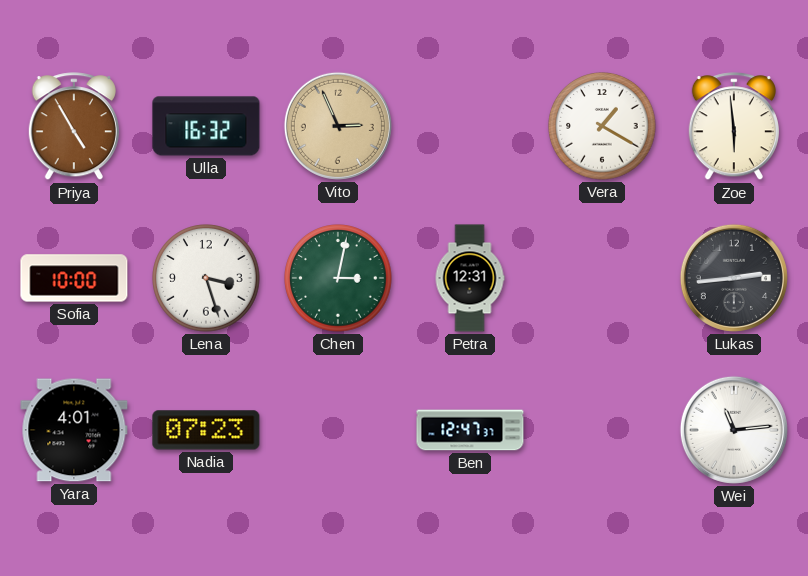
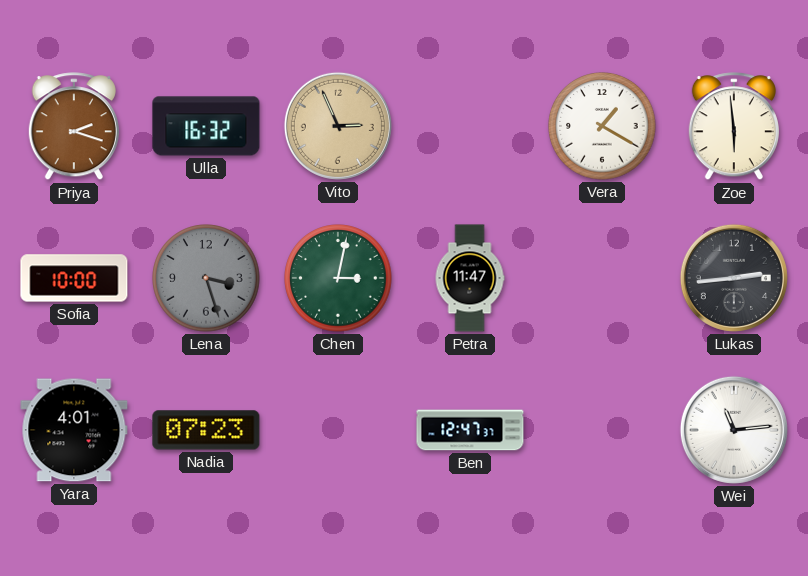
Priya: 4:55 -> 2:18
Lena dial: white -> grey
Petra: 12:31 -> 11:47
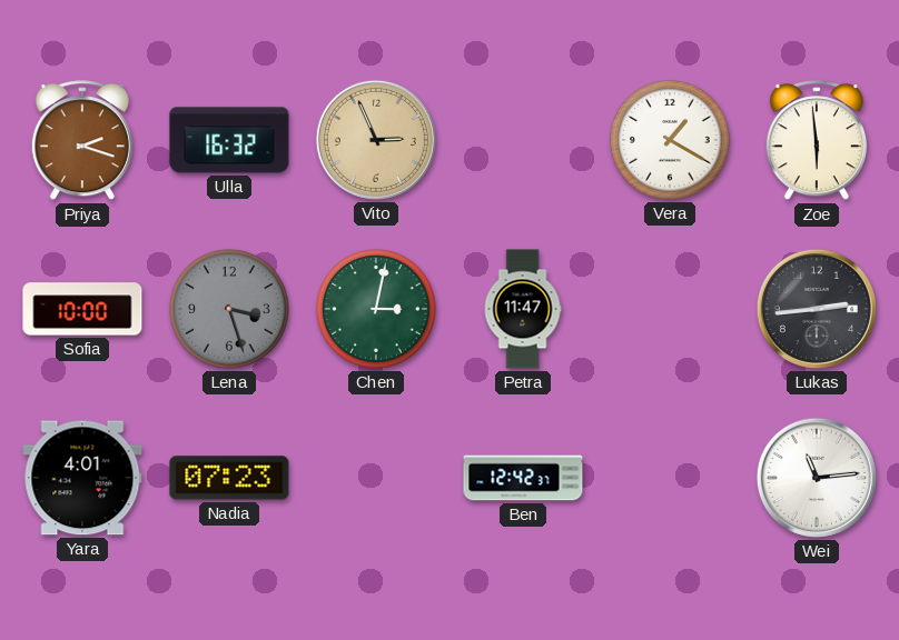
Ben: 12:47 -> 12:42
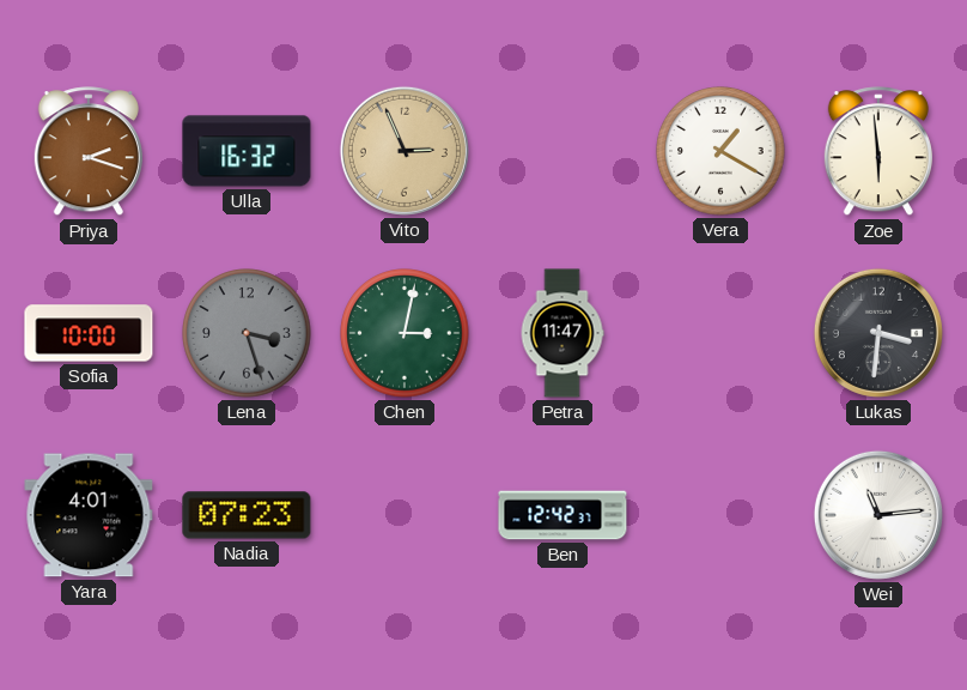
Lukas: 2:44 -> 3:31
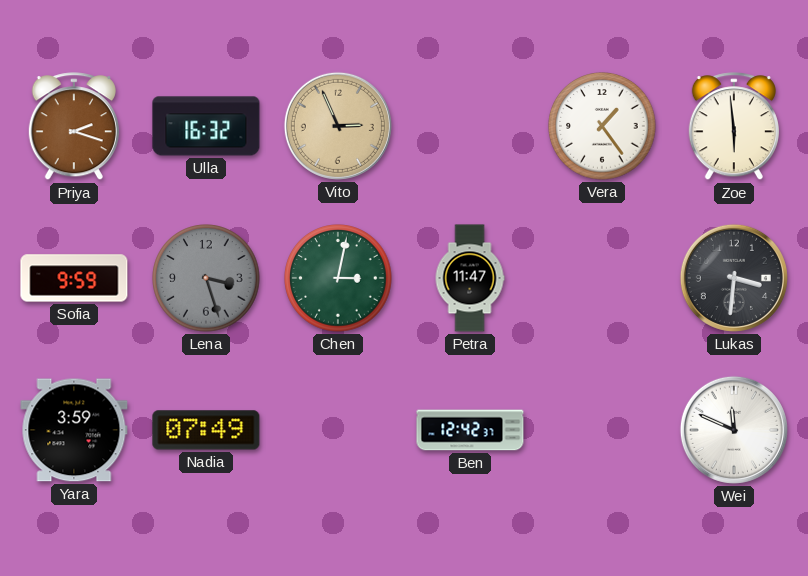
Vera: 1:20 -> 1:24
Sofia: 10:00 -> 9:59
Yara: 4:01 -> 3:59
Nadia: 07:23 -> 07:49
Wei: 11:14 -> 11:49
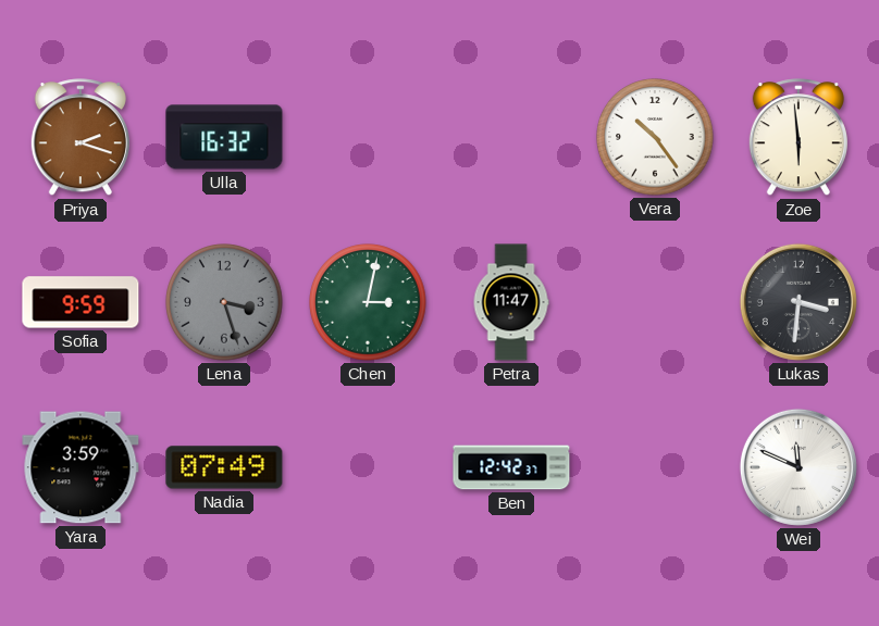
Vito: 2:56 -> none
Vera: 1:24 -> 10:24
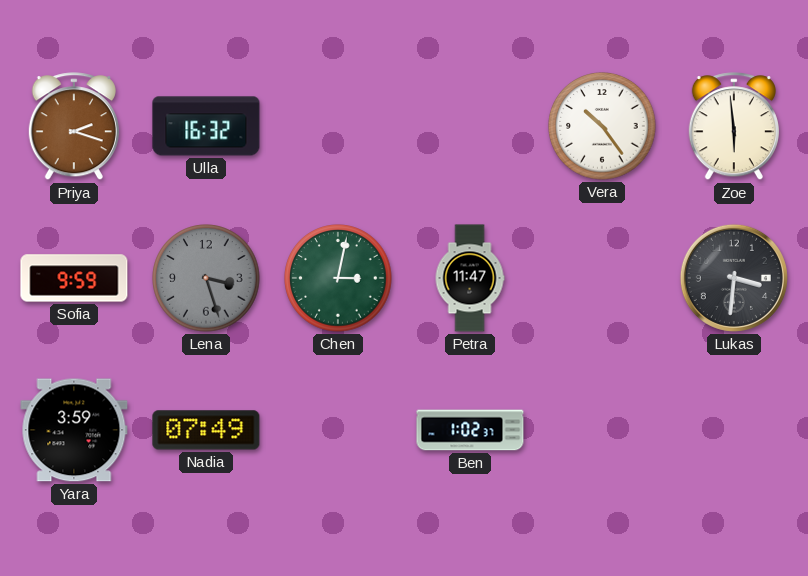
Ben: 12:42 -> 1:02
Wei: 11:49 -> none
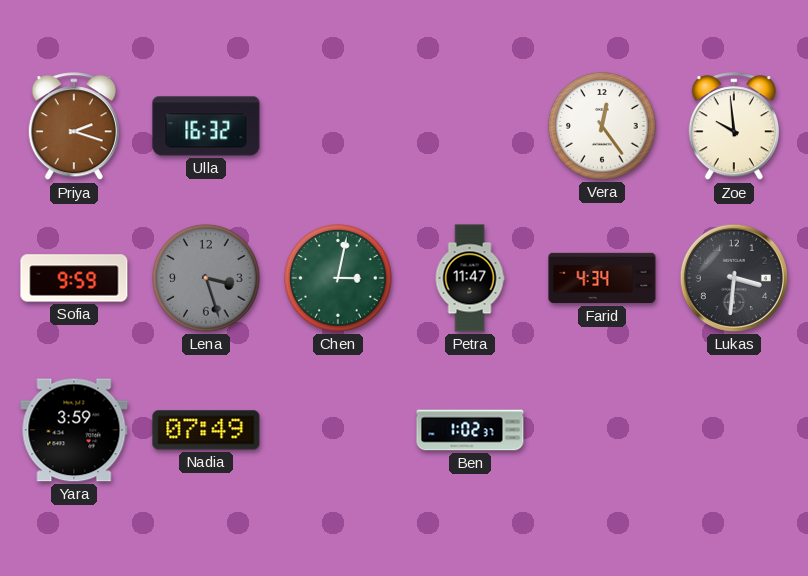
Vera: 10:24 -> 12:24
Zoe: 5:59 -> 9:59
Farid: none -> 4:34
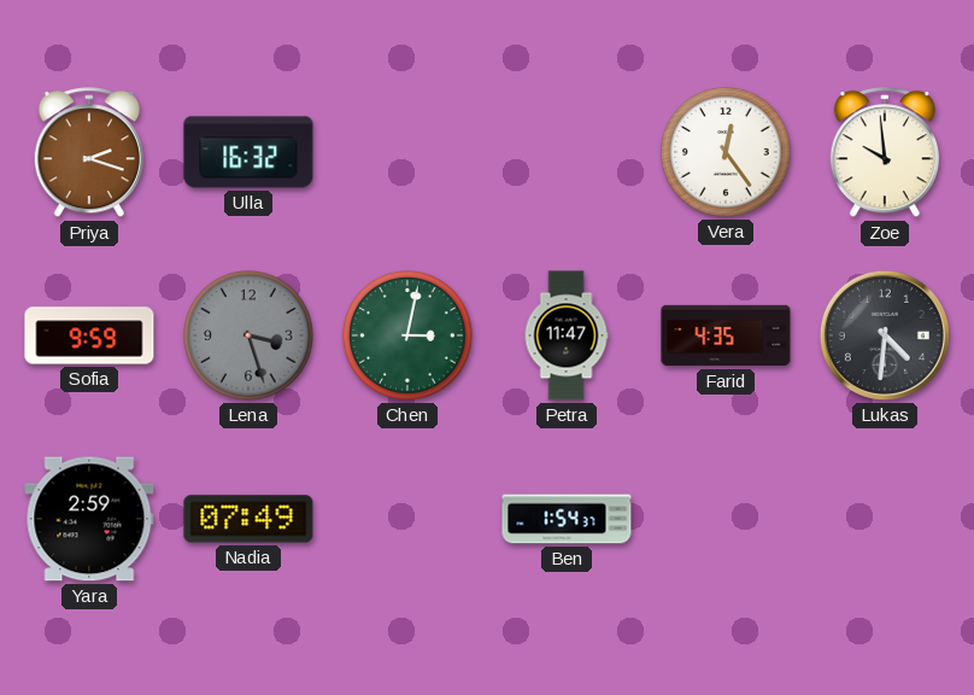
Farid: 4:34 -> 4:35
Lukas: 3:31 -> 4:31
Yara: 3:59 -> 2:59
Ben: 1:02 -> 1:54
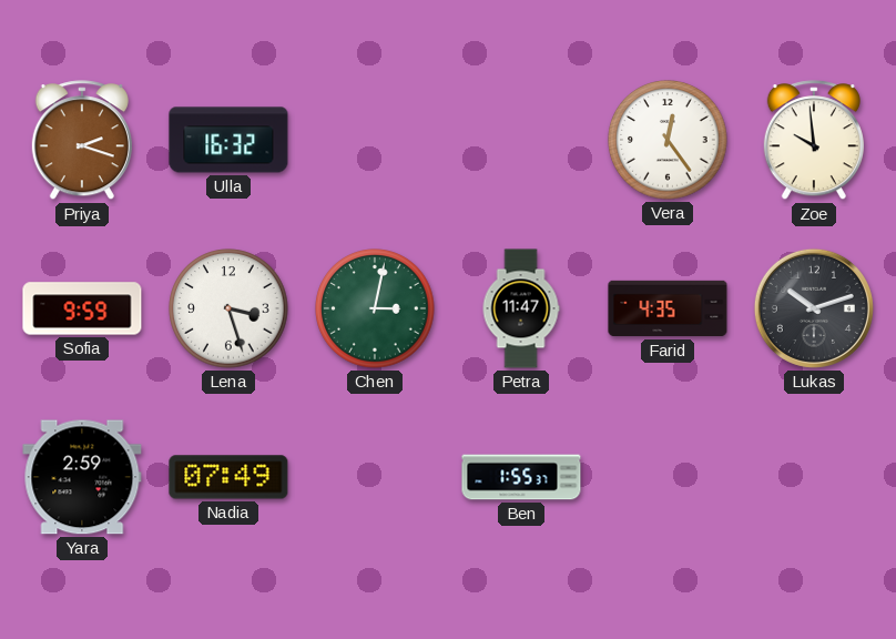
Lena dial: grey -> white
Lukas: 4:31 -> 10:12
Ben: 1:54 -> 1:55
